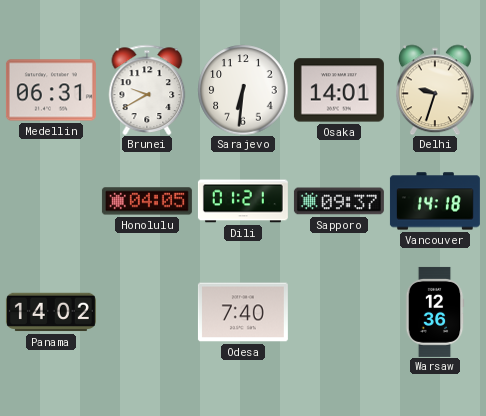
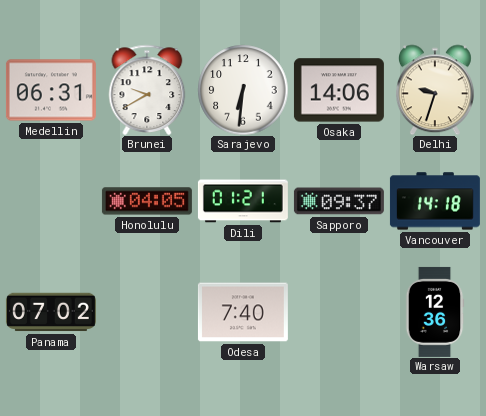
Osaka: 14:01 -> 14:06
Panama: 14:02 -> 07:02
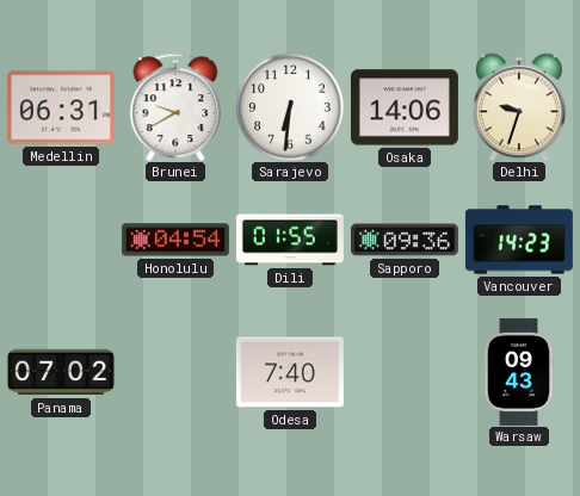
Honolulu: 04:05 -> 04:54
Dili: 01:21 -> 01:55
Sapporo: 09:37 -> 09:36
Vancouver: 14:18 -> 14:23
Warsaw: 12:36 -> 09:43
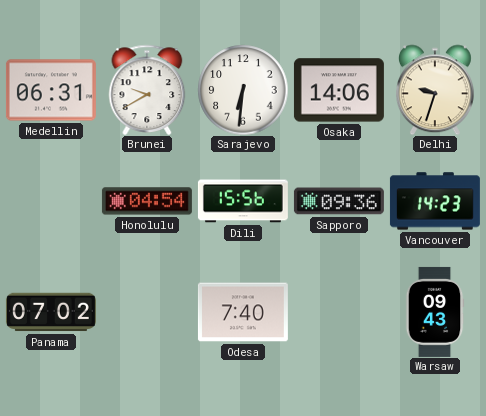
Dili: 01:55 -> 15:56
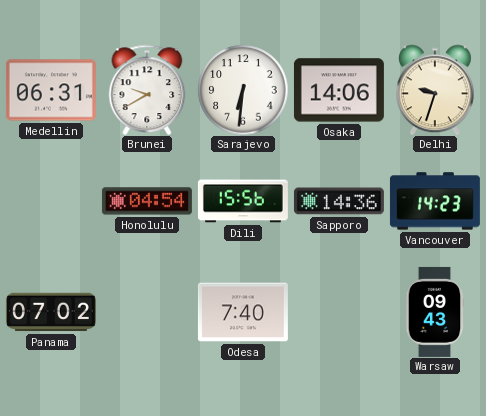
Sapporo: 09:36 -> 14:36
